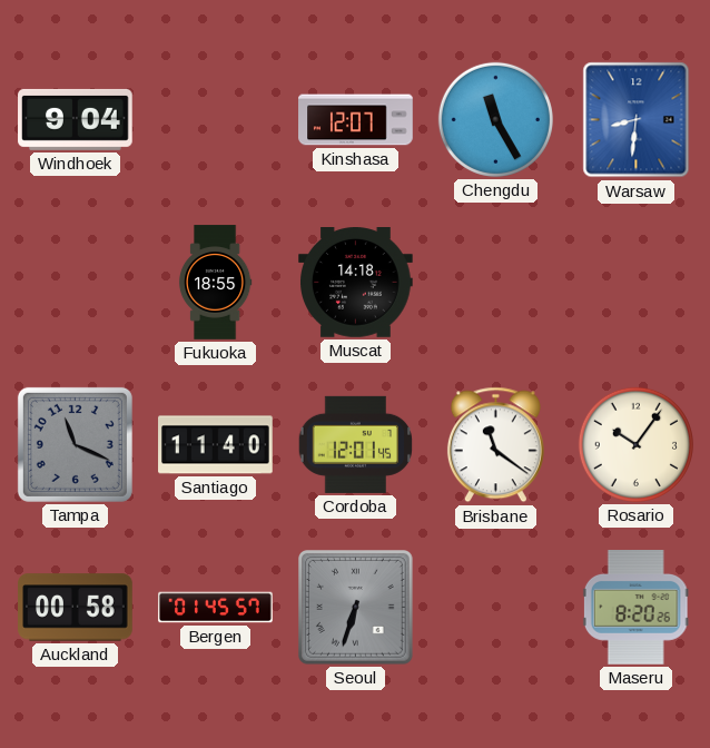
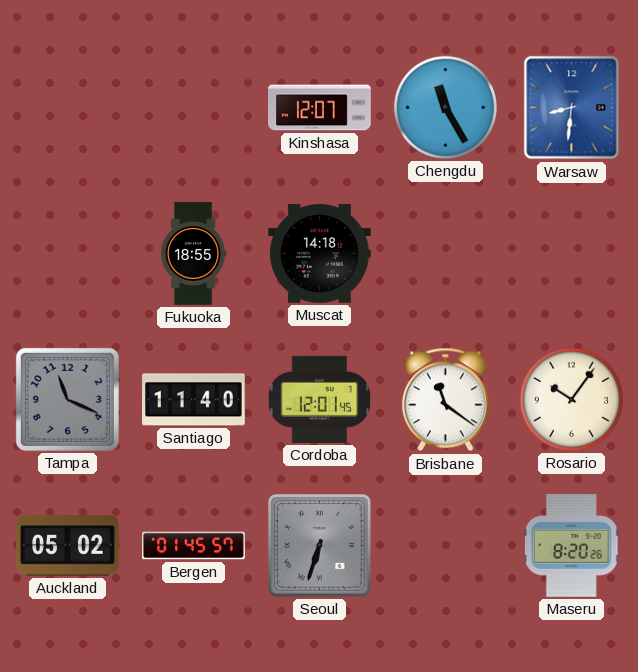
Windhoek: 9:04 -> none
Auckland: 00:58 -> 05:02
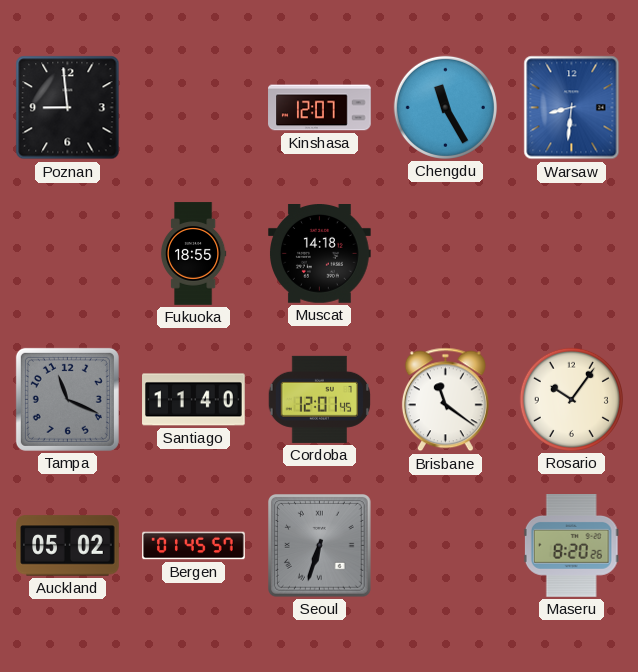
Poznan: none -> 8:59
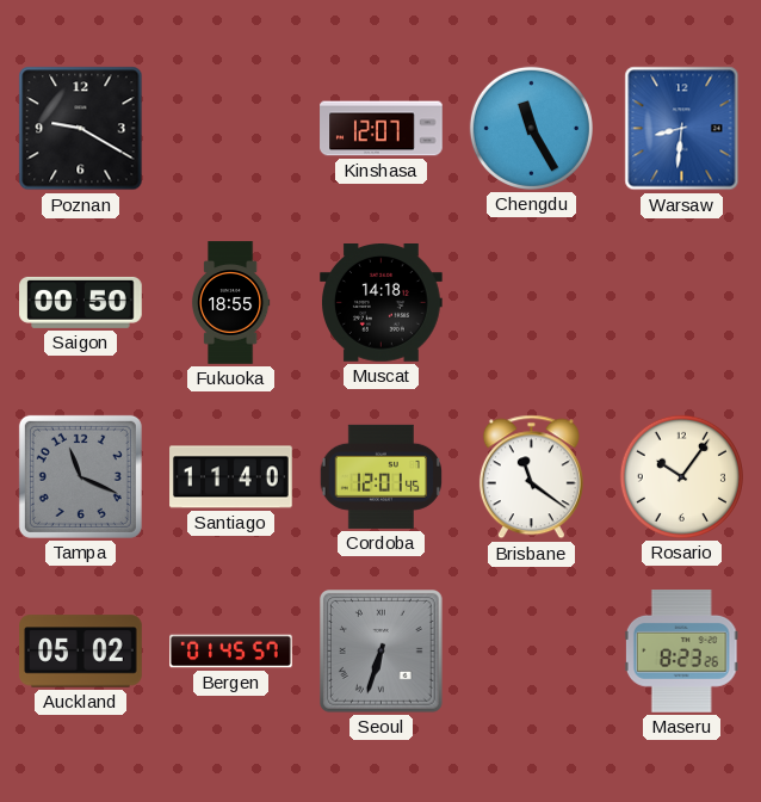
Poznan: 8:59 -> 9:20
Saigon: none -> 00:50
Maseru: 8:20 -> 8:23
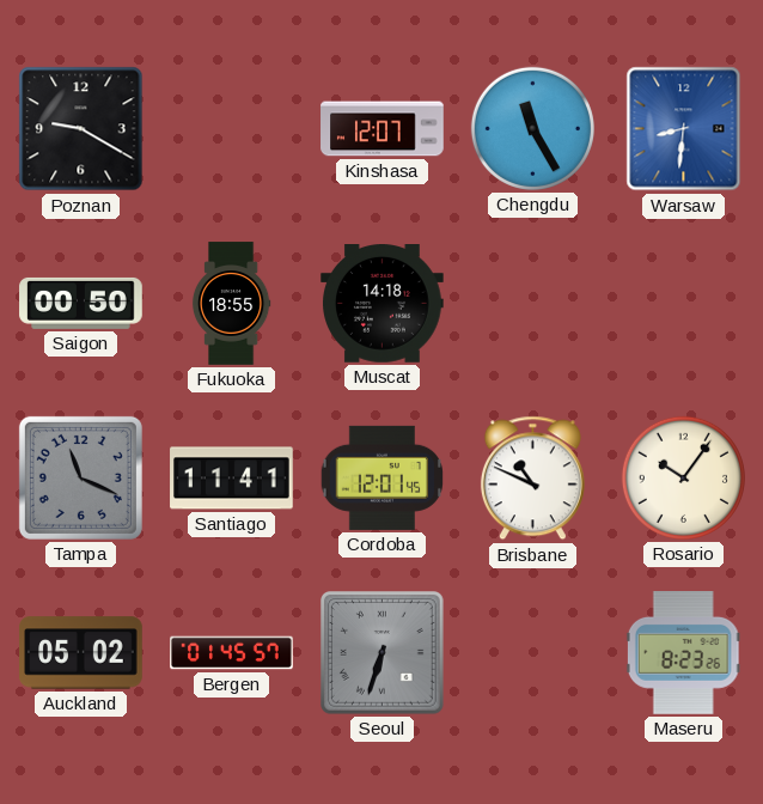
Santiago: 11:40 -> 11:41
Brisbane: 11:21 -> 10:49
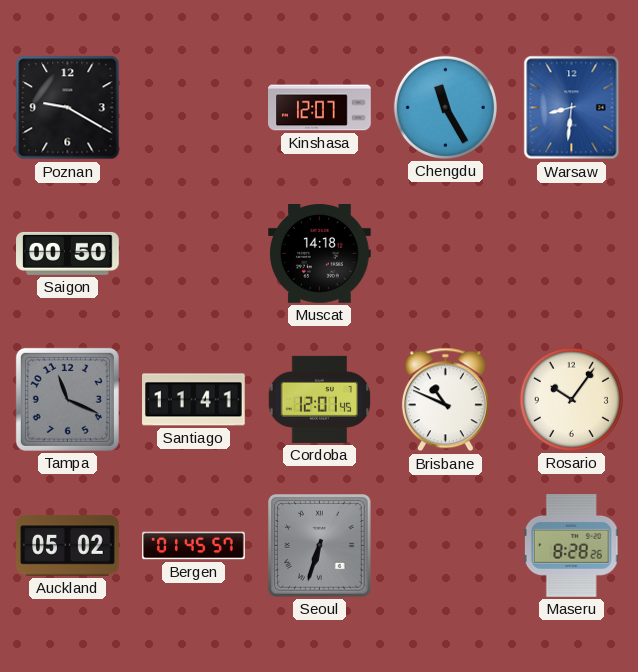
Fukuoka: 18:55 -> none
Maseru: 8:23 -> 8:28
